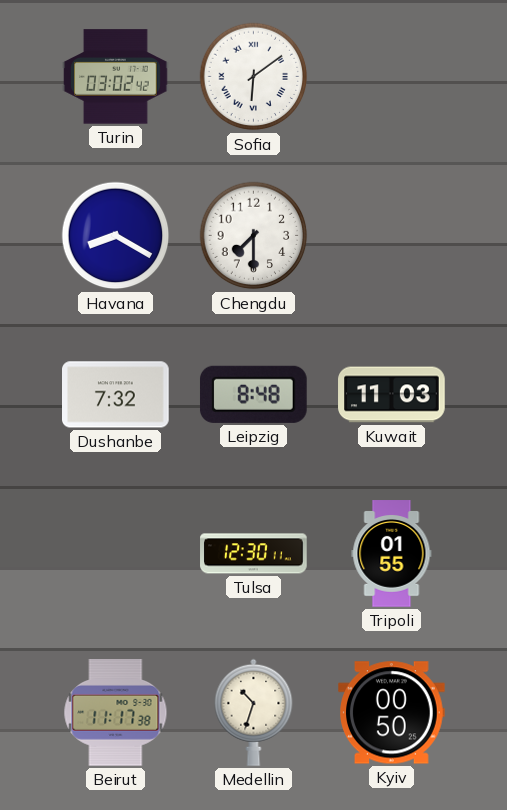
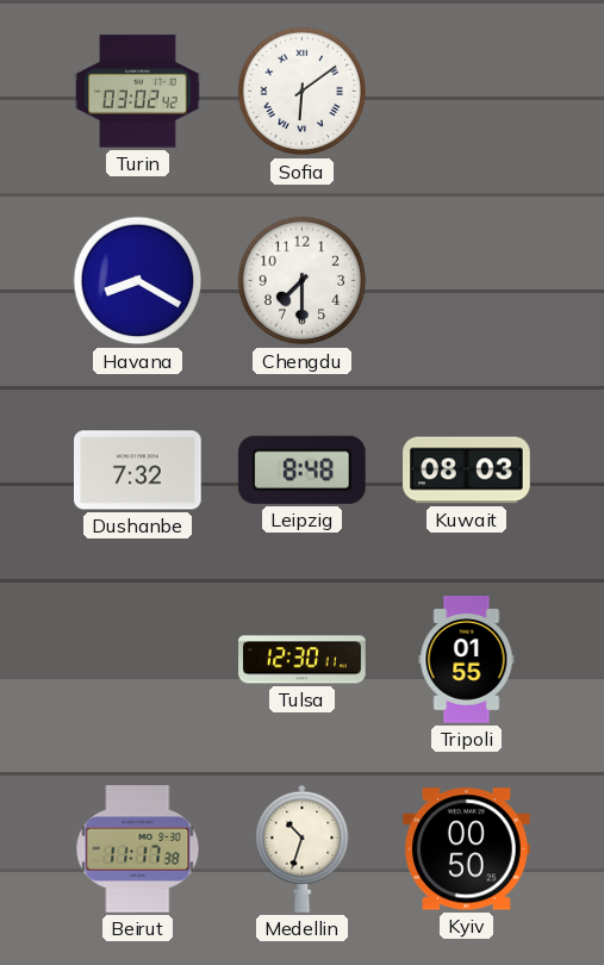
Kuwait: 11:03 -> 08:03
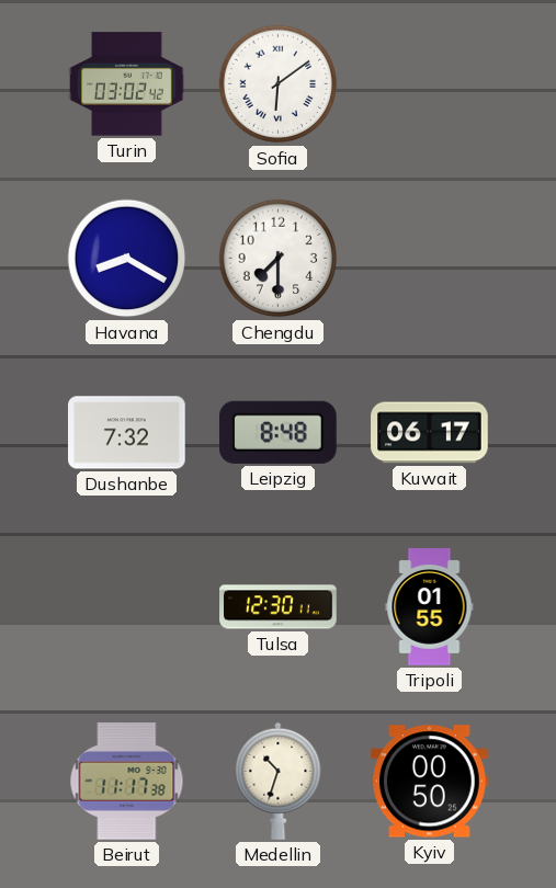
Kuwait: 08:03 -> 06:17
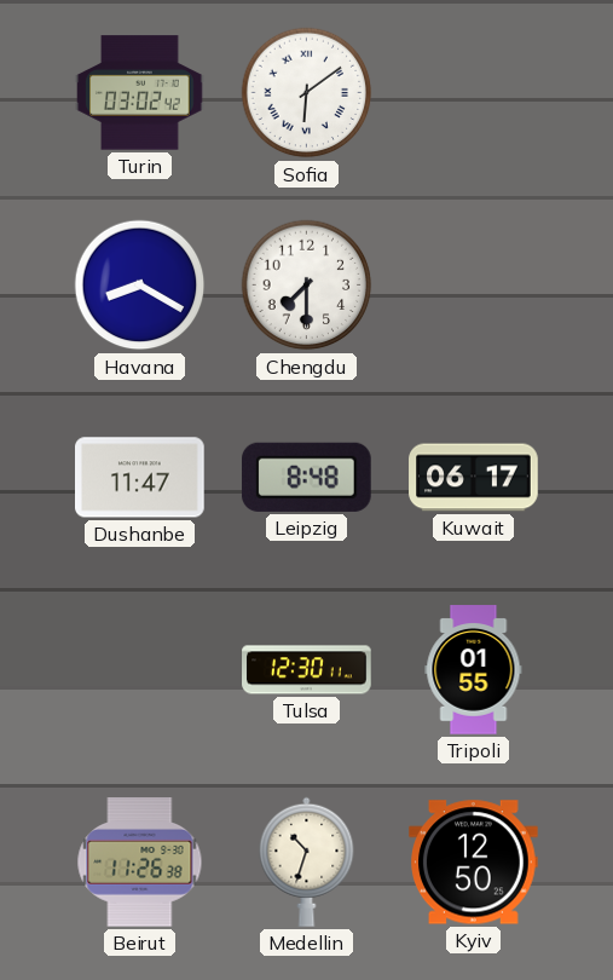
Dushanbe: 7:32 -> 11:47
Beirut: 11:17 -> 11:26
Kyiv: 00:50 -> 12:50
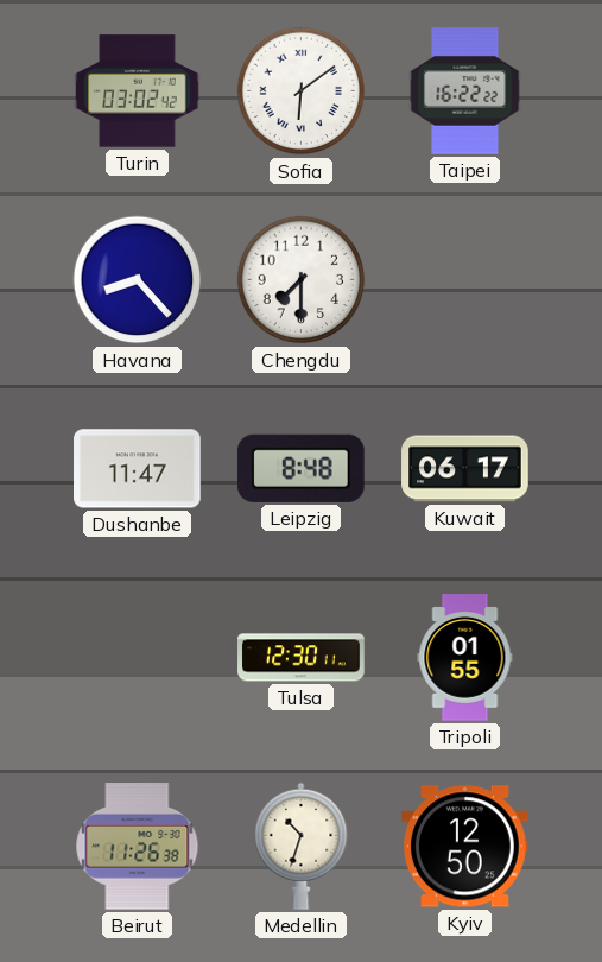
Taipei: none -> 16:22
Havana: 8:20 -> 8:23
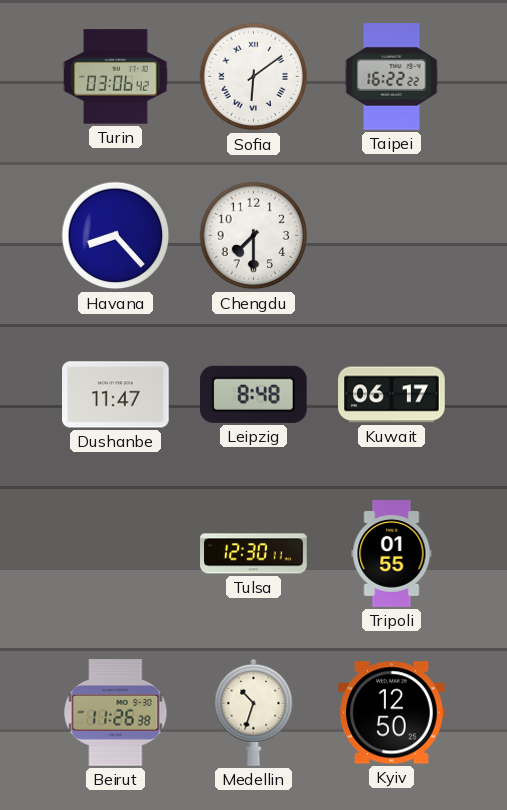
Turin: 03:02 -> 03:06
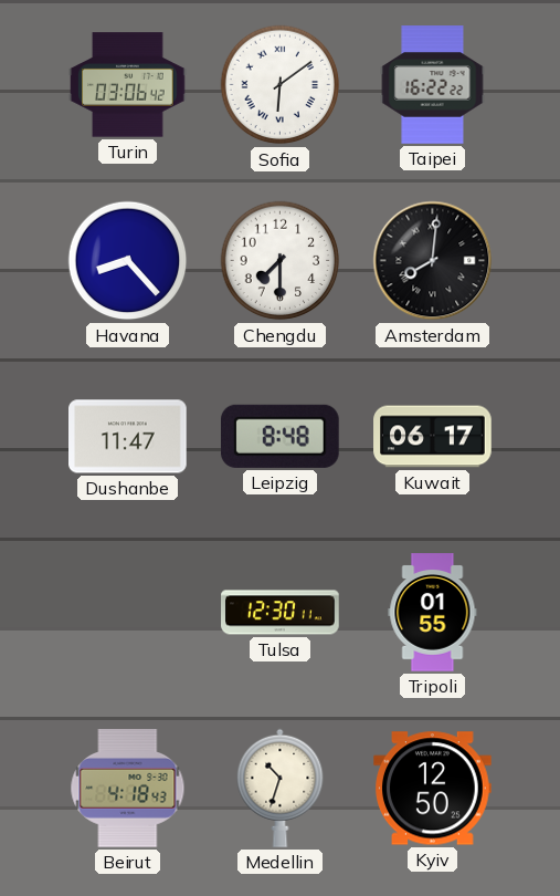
Amsterdam: none -> 8:01
Beirut: 11:26 -> 4:18
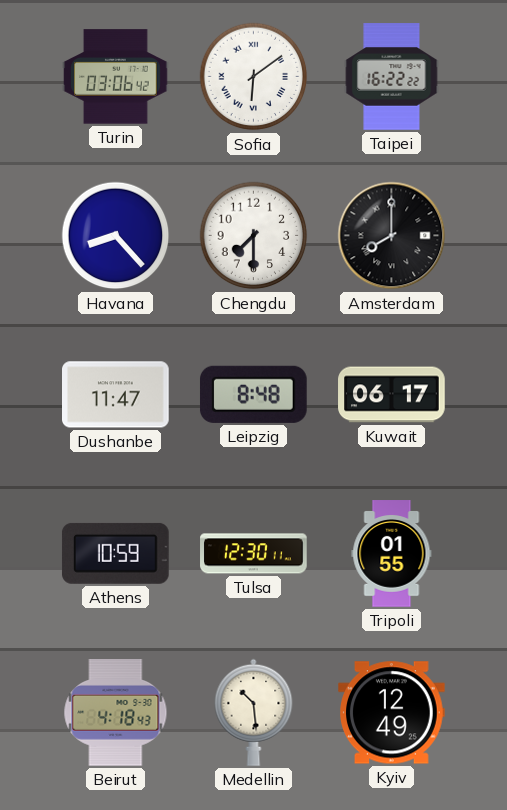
Amsterdam: 8:01 -> 8:00
Athens: none -> 10:59
Medellin: 10:33 -> 10:29
Kyiv: 12:50 -> 12:49
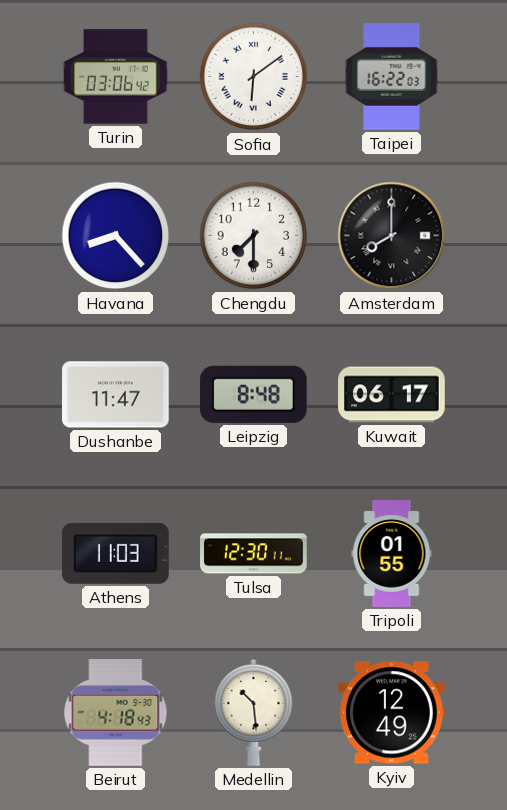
Taipei: 16:22:22 -> 16:22:03
Athens: 10:59 -> 11:03
